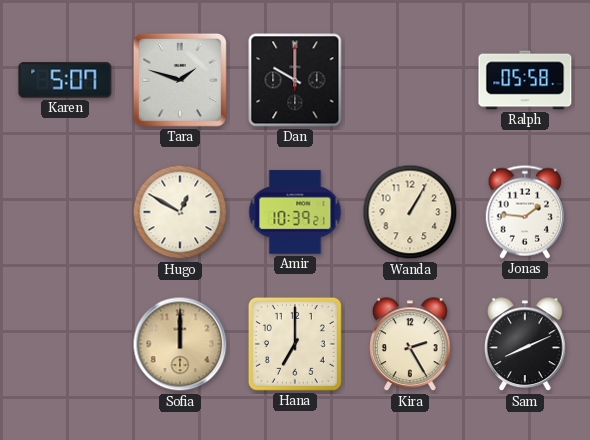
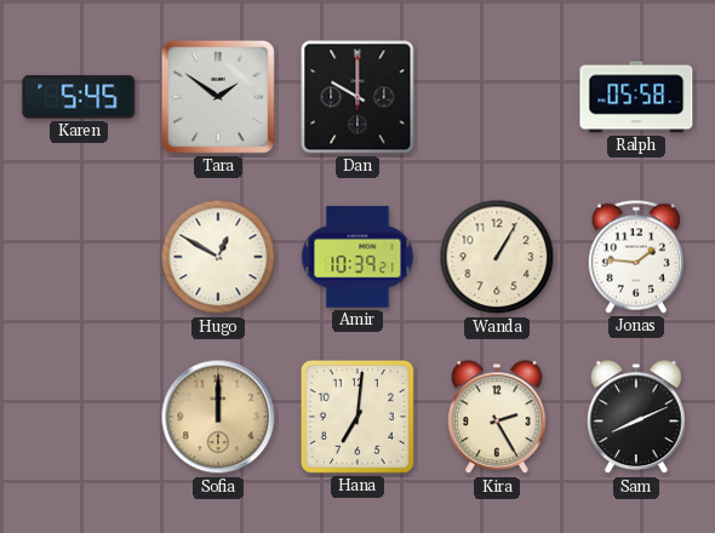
Karen: 5:07 -> 5:45
Tara: 1:48 -> 1:51
Hana: 7:00 -> 7:01
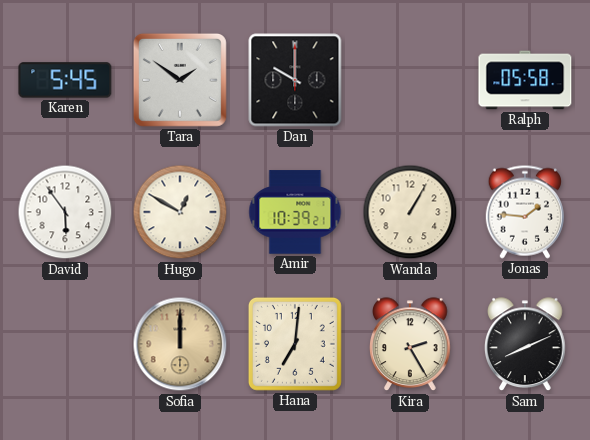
David: none -> 5:54
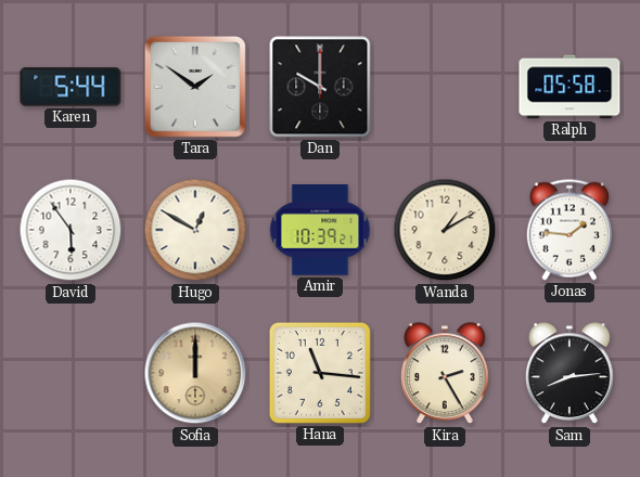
Karen: 5:45 -> 5:44
Wanda: 1:05 -> 1:10
Hana: 7:01 -> 11:16
Sam: 8:11 -> 8:14
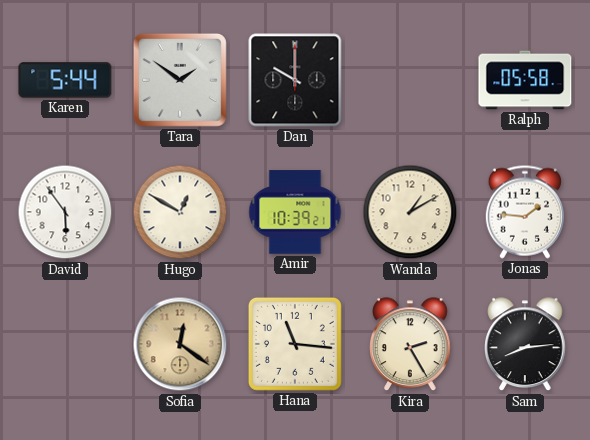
Sofia: 12:00 -> 12:21
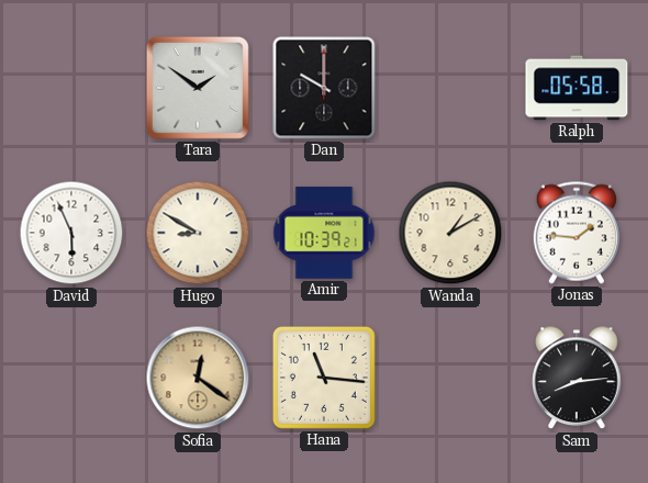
Karen: 5:44 -> none
David: 5:54 -> 5:56
Hugo: 12:50 -> 8:50
Kira: 2:25 -> none
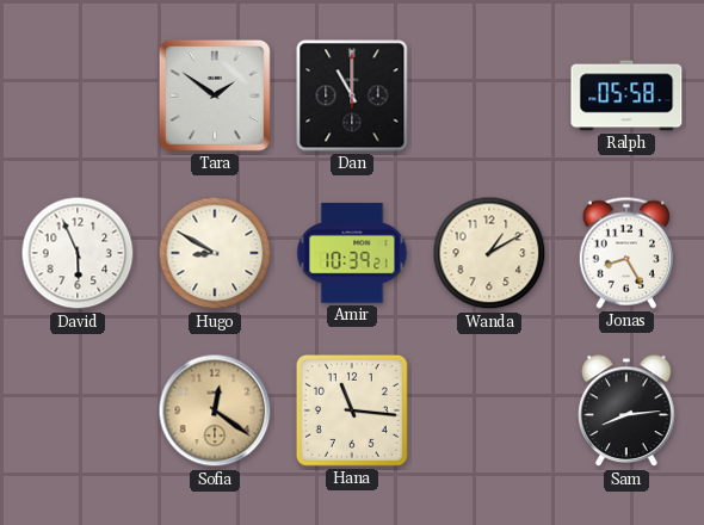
Dan: 10:00 -> 11:00
Jonas: 1:46 -> 8:25
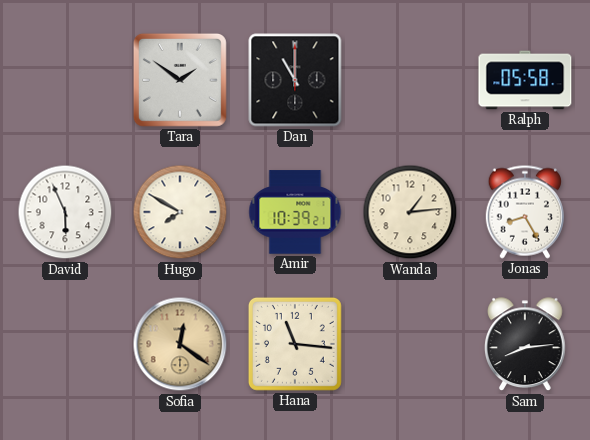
Hugo: 8:50 -> 7:50
Wanda: 1:10 -> 1:14
